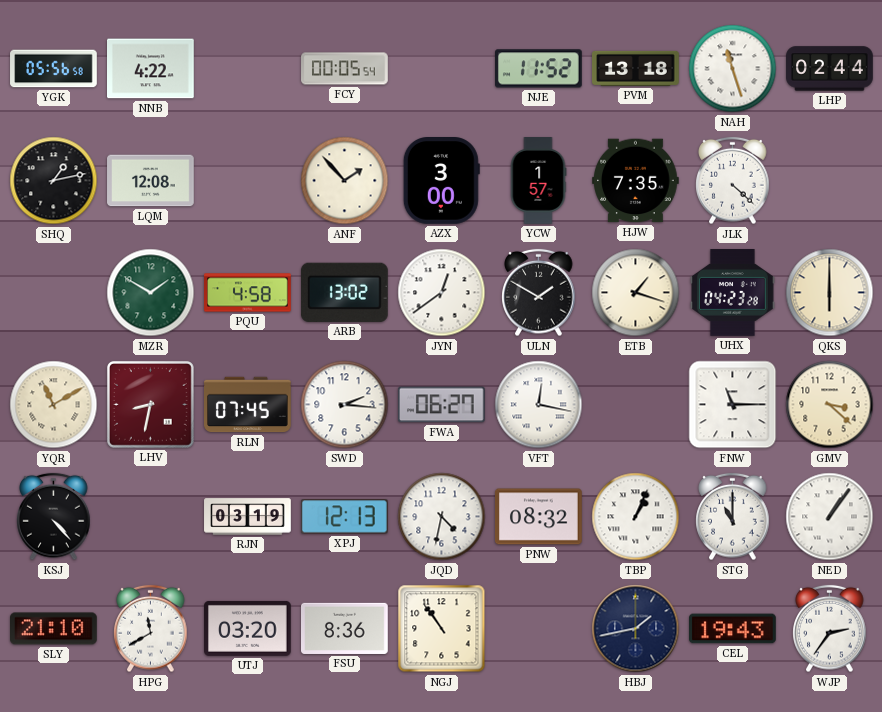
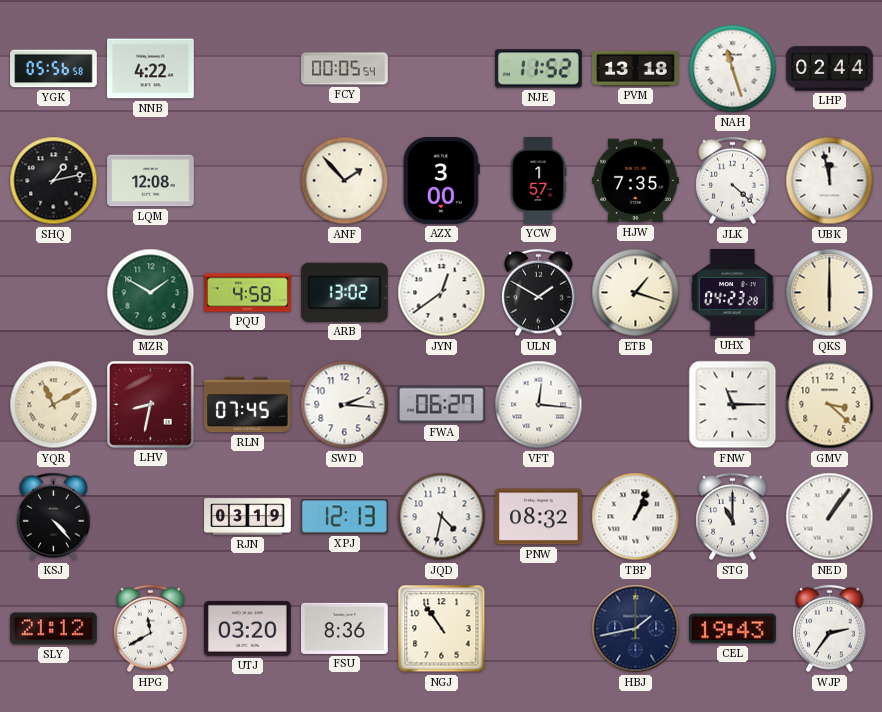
UBK: none -> 11:58
VFT: 12:17 -> 12:16
SLY: 21:10 -> 21:12
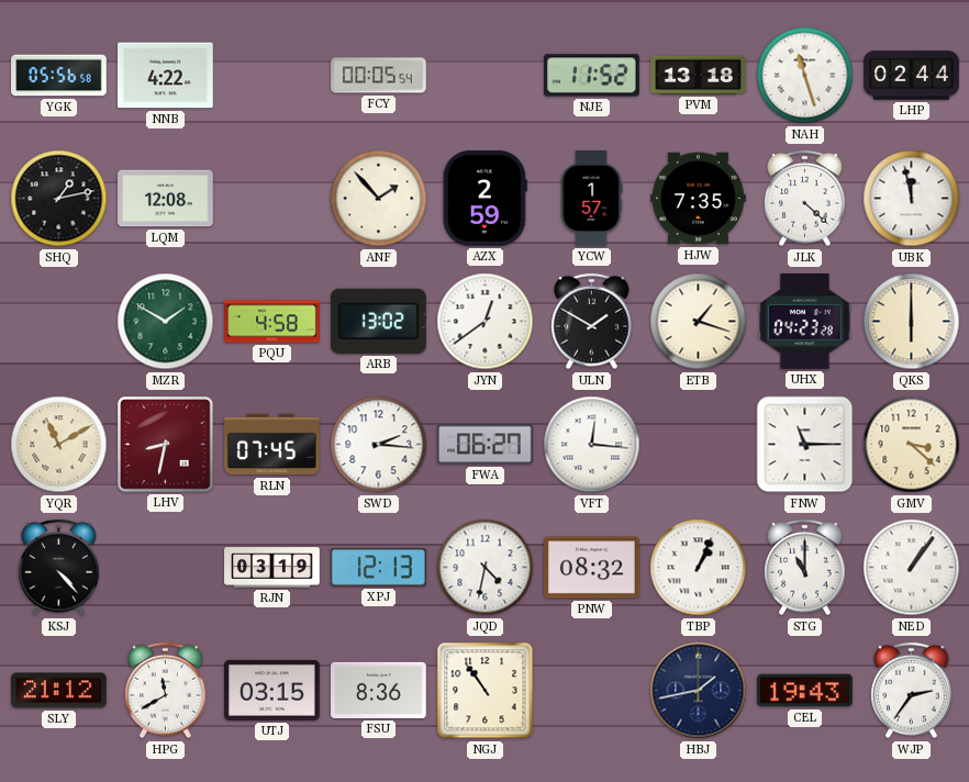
AZX: 3:00 -> 2:59
UTJ: 03:20 -> 03:15
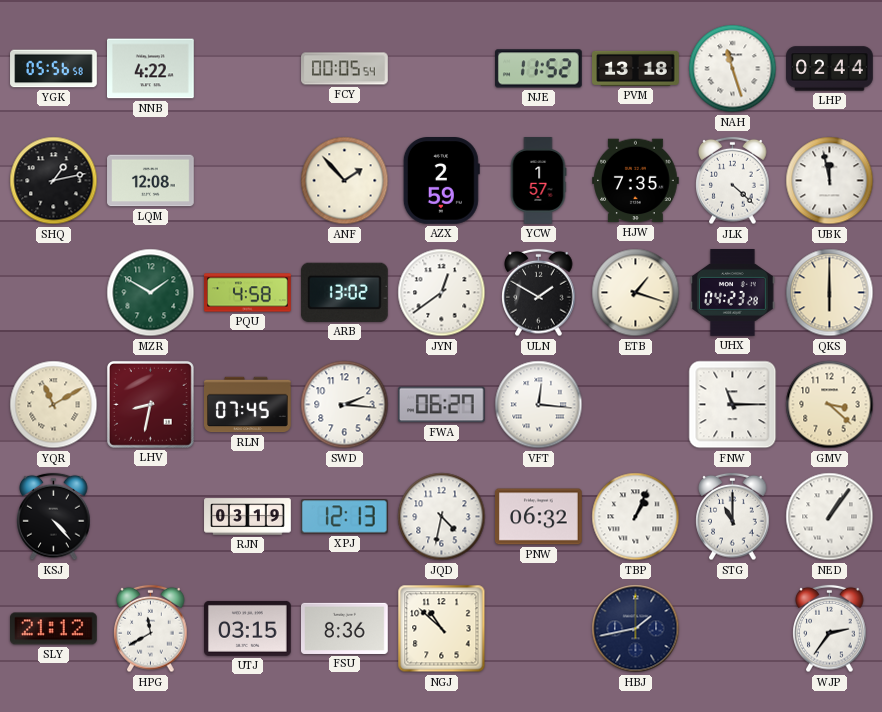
PNW: 08:32 -> 06:32
NGJ: 10:54 -> 10:52
CEL: 19:43 -> none
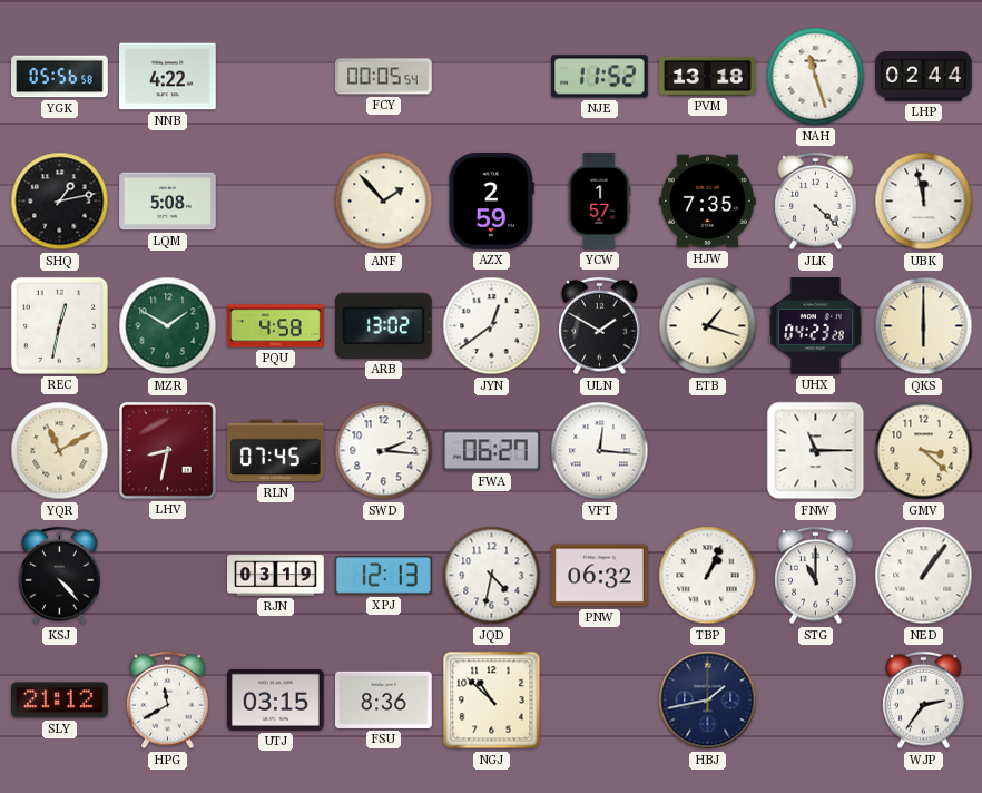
LQM: 12:08 -> 5:08
REC: none -> 12:32
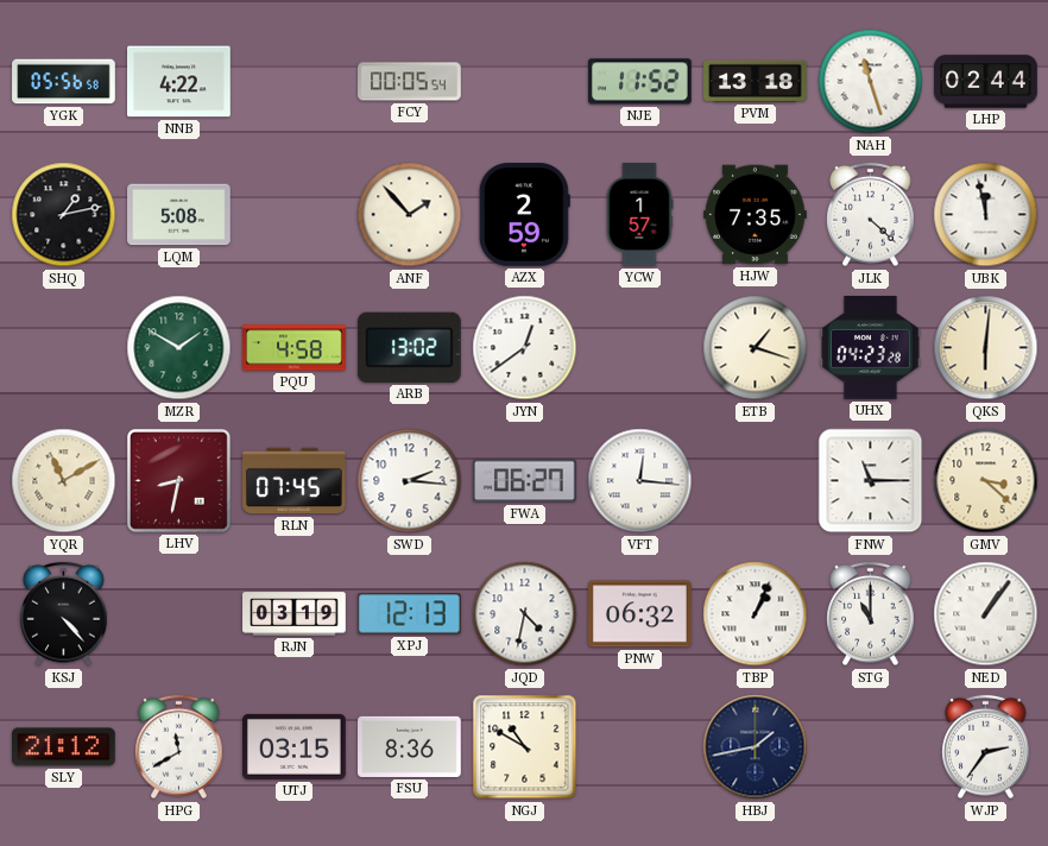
REC: 12:32 -> none
ULN: 1:50 -> none
QKS: 6:00 -> 6:01
NGJ: 10:52 -> 10:50
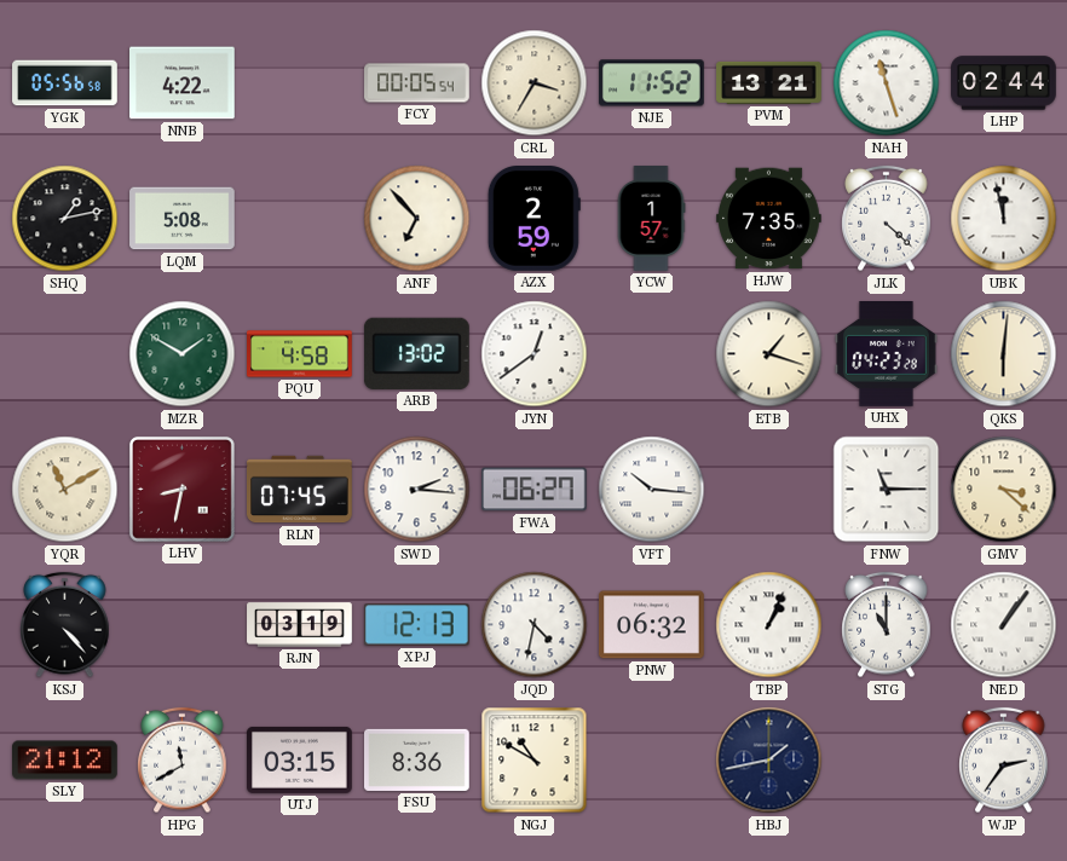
CRL: none -> 3:35
PVM: 13:18 -> 13:21
ANF: 1:53 -> 6:53
VFT: 12:16 -> 10:16
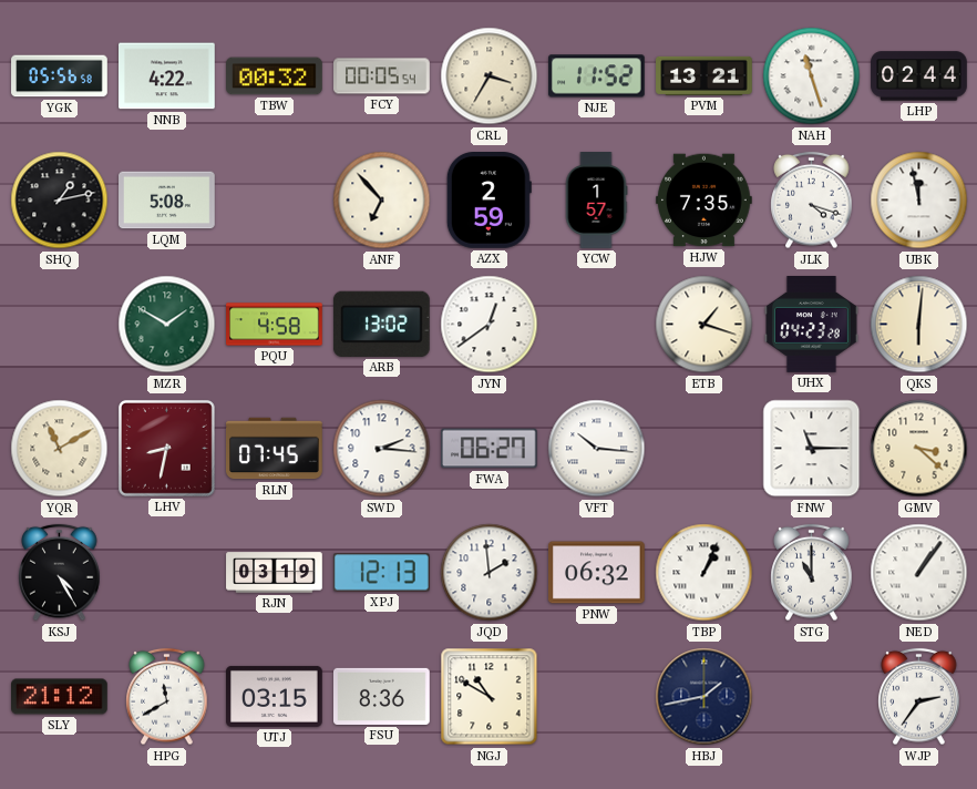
TBW: none -> 00:32
JLK: 4:22 -> 4:18
KSJ: 4:23 -> 4:25
JQD: 4:32 -> 1:59
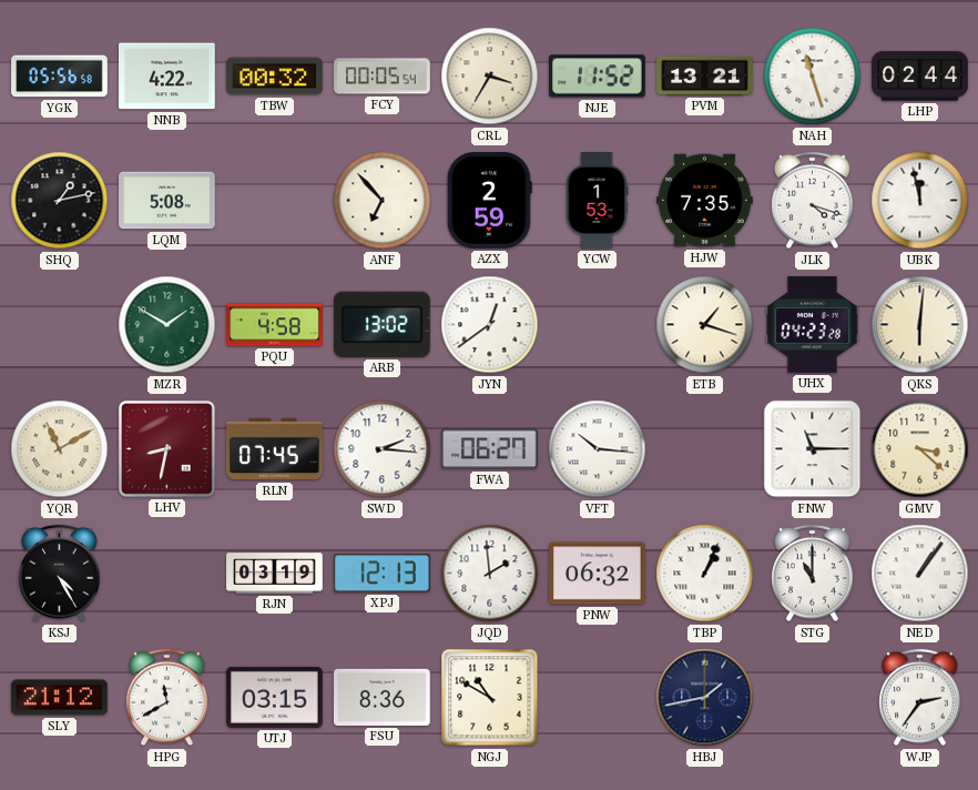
YCW: 1:57 -> 1:53
